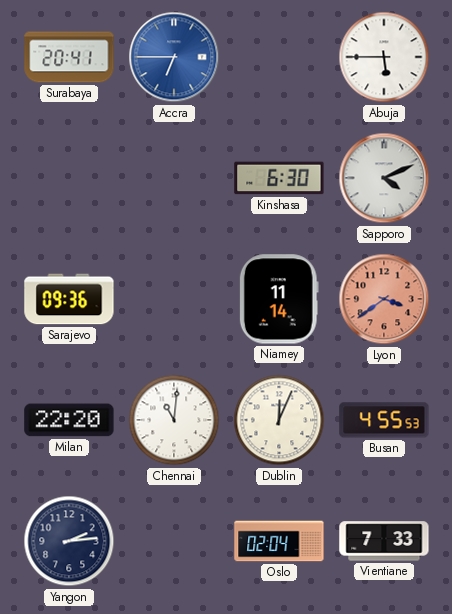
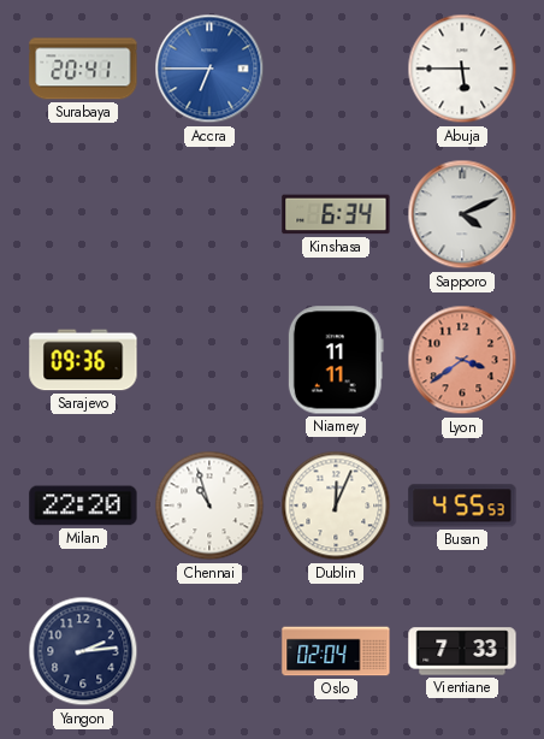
Kinshasa: 6:30 -> 6:34
Niamey: 11:14 -> 11:11
Chennai: 11:01 -> 10:57
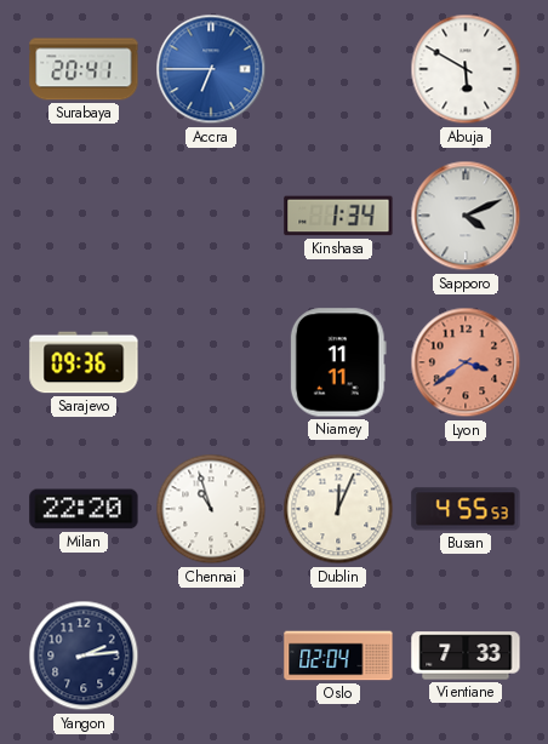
Abuja: 5:45 -> 5:50
Kinshasa: 6:34 -> 1:34
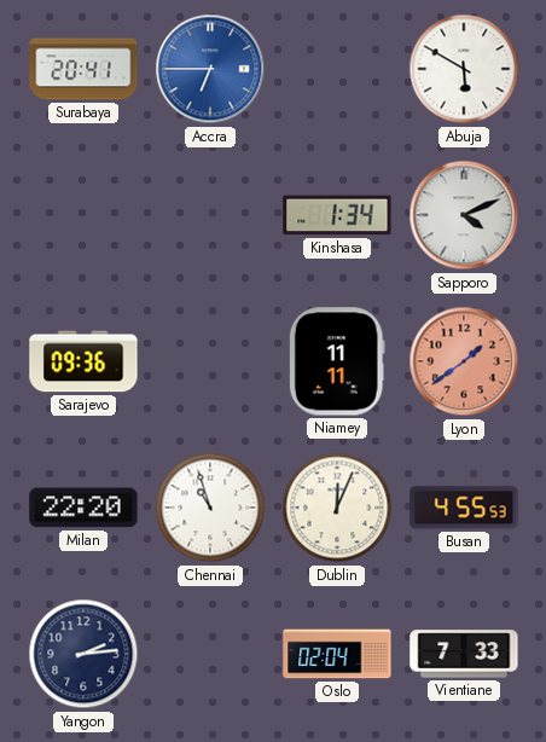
Lyon: 3:39 -> 1:39
